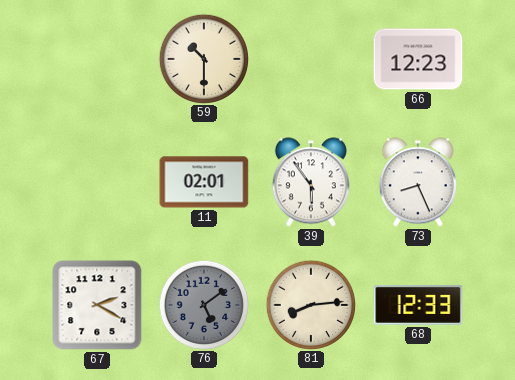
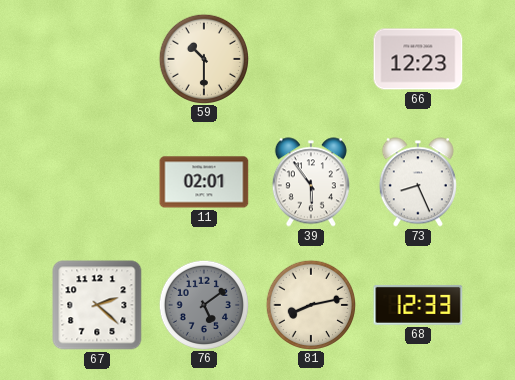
67: 2:20 -> 2:22
81: 8:14 -> 8:13
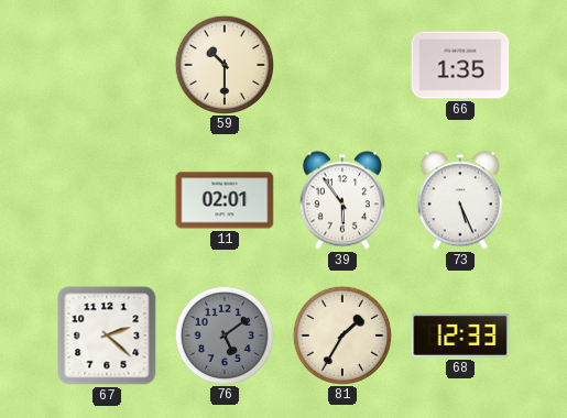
66: 12:23 -> 1:35
73: 8:26 -> 5:26
81: 8:13 -> 1:35
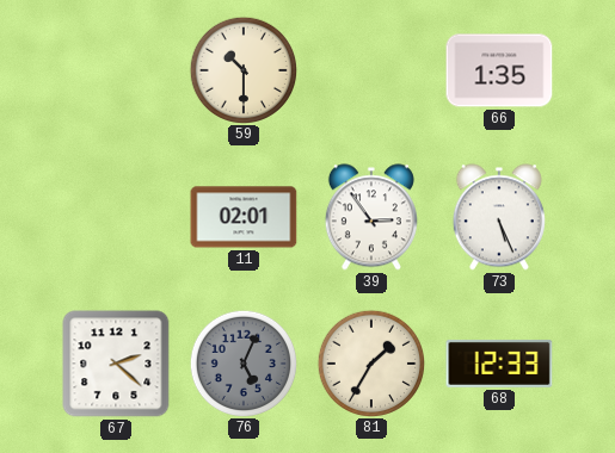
39: 5:54 -> 2:54
76: 5:09 -> 5:04
